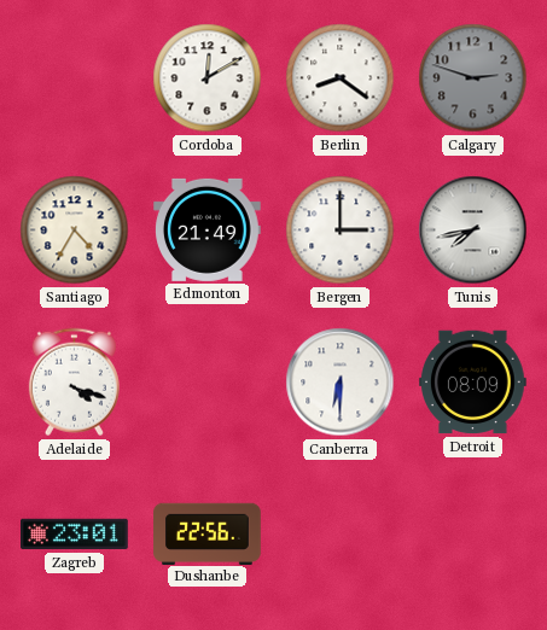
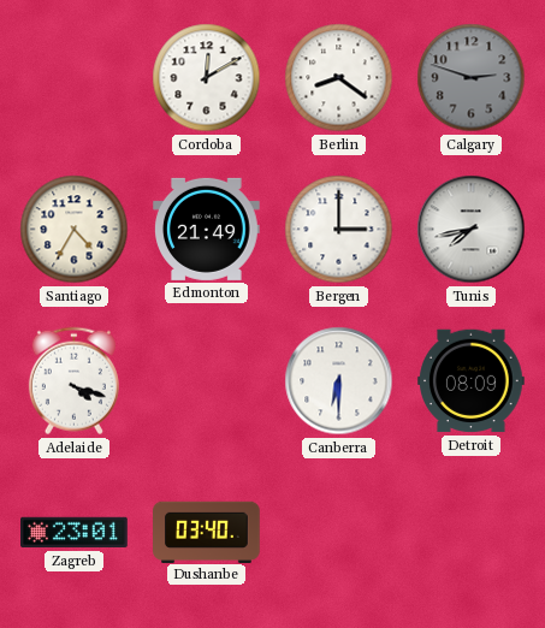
Dushanbe: 22:56 -> 03:40
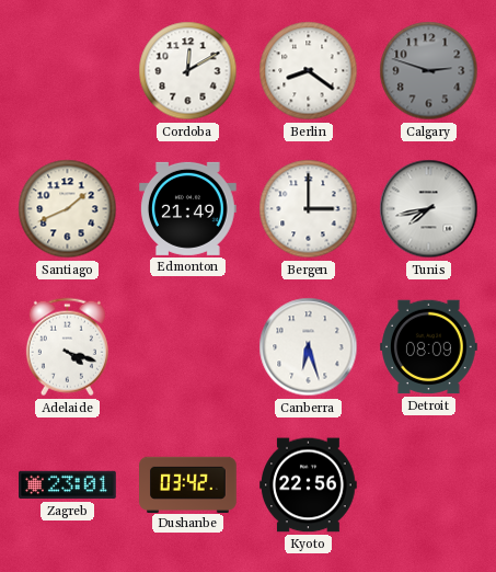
Santiago: 4:35 -> 1:41
Canberra: 6:30 -> 6:27
Dushanbe: 03:40 -> 03:42
Kyoto: none -> 22:56
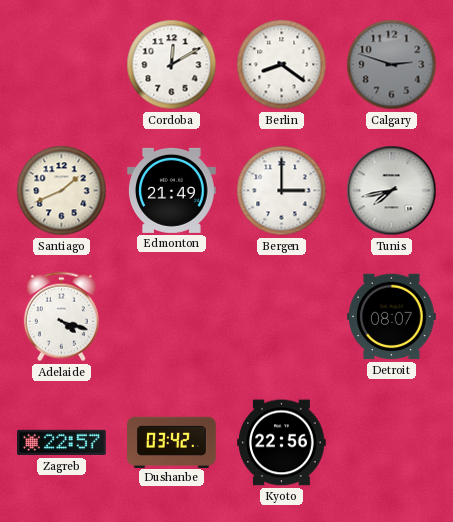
Canberra: 6:27 -> none
Detroit: 08:09 -> 08:07
Zagreb: 23:01 -> 22:57
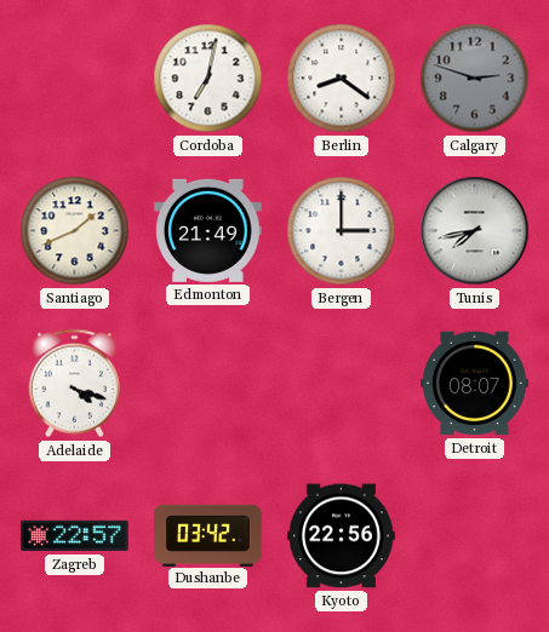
Cordoba: 12:10 -> 7:02
